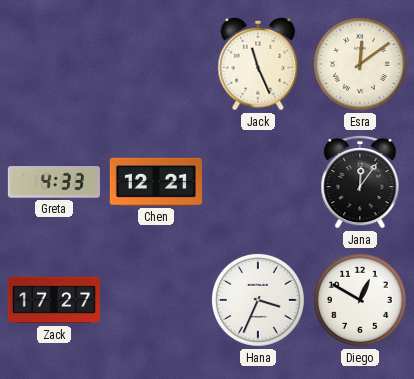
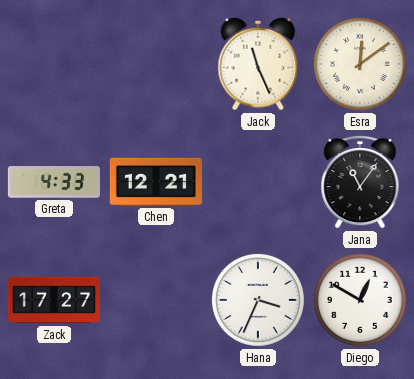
Jana: 12:06 -> 11:06
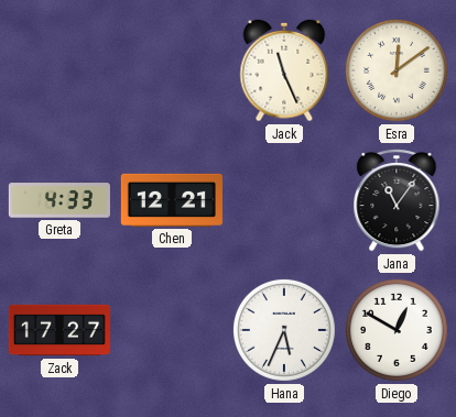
Hana: 3:34 -> 5:34
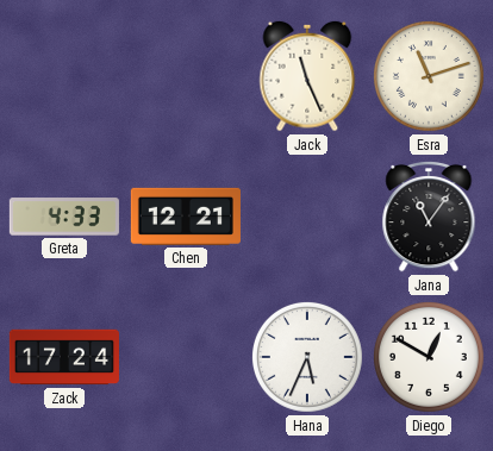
Esra: 12:09 -> 11:12
Zack: 17:27 -> 17:24
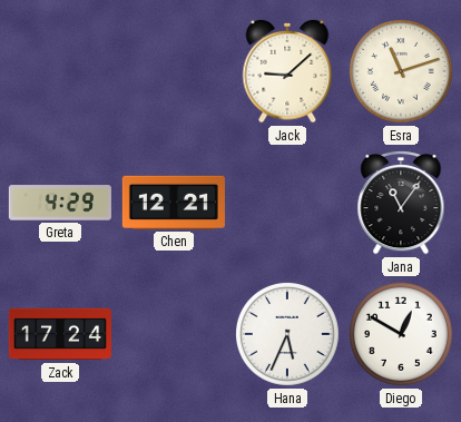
Jack: 11:26 -> 9:08
Greta: 4:33 -> 4:29
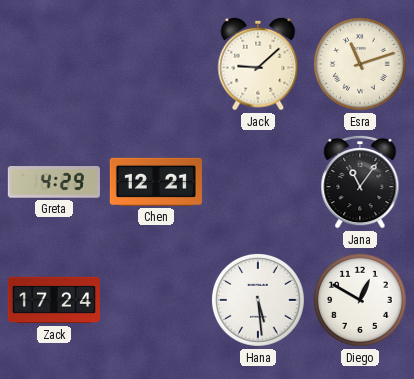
Hana: 5:34 -> 5:29
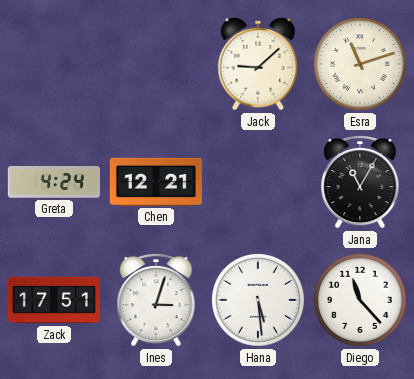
Greta: 4:29 -> 4:24
Jana: 11:06 -> 11:05
Zack: 17:24 -> 17:51
Ines: none -> 3:03
Diego: 12:50 -> 11:23
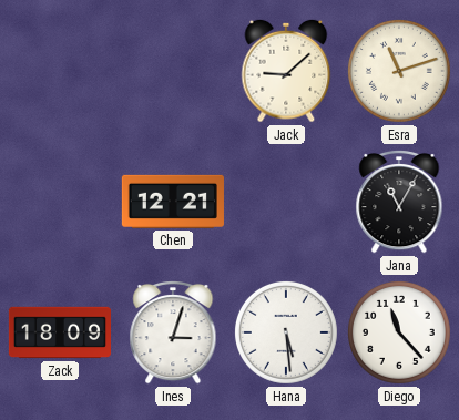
Greta: 4:24 -> none
Zack: 17:51 -> 18:09
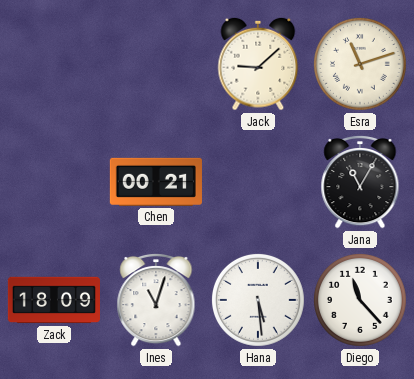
Chen: 12:21 -> 00:21
Ines: 3:03 -> 11:03
